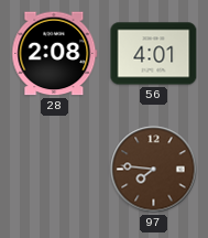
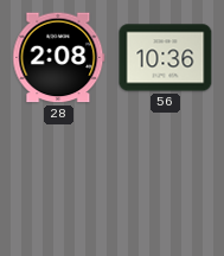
56: 4:01 -> 10:36
97: 7:46 -> none
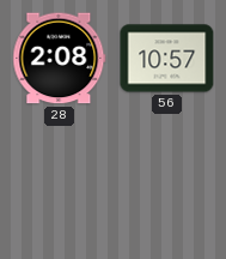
56: 10:36 -> 10:57
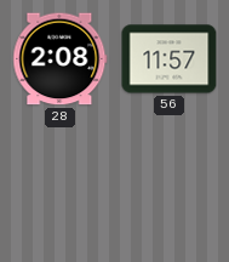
56: 10:57 -> 11:57
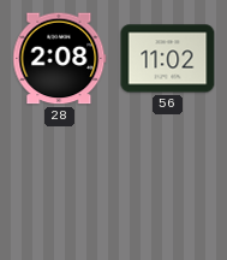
56: 11:57 -> 11:02
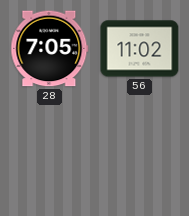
28: 2:08 -> 7:05
